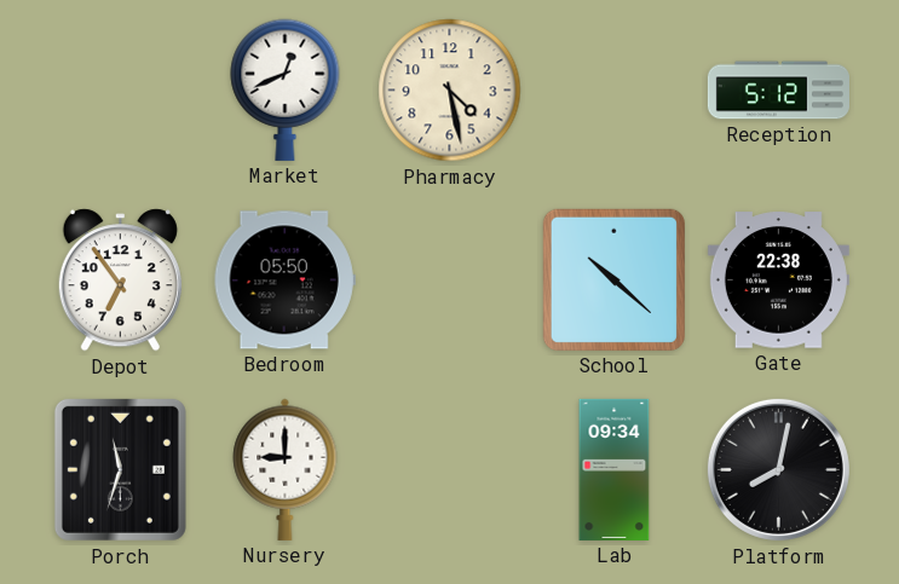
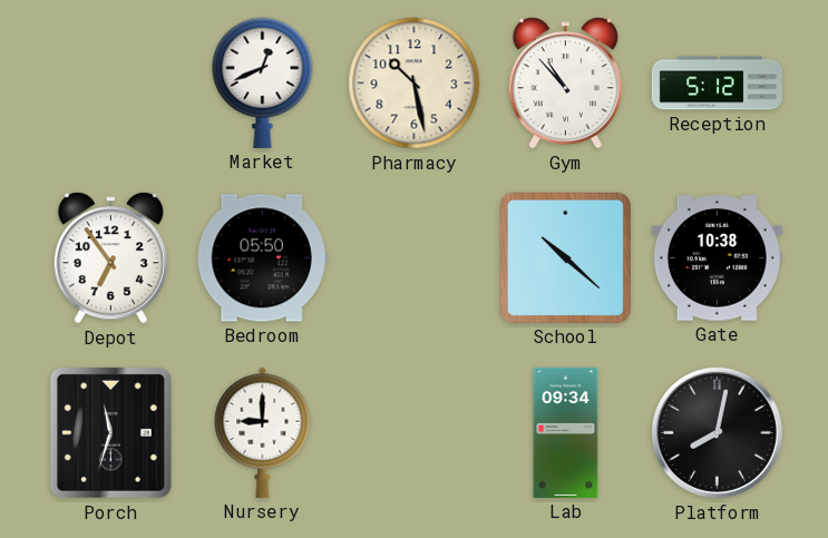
Pharmacy: 4:28 -> 10:28
Gym: none -> 10:53
Gate: 22:38 -> 10:38
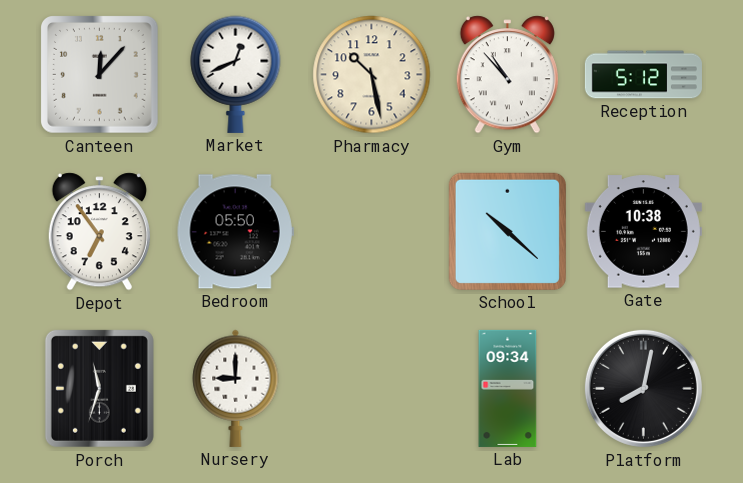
Canteen: none -> 12:07
